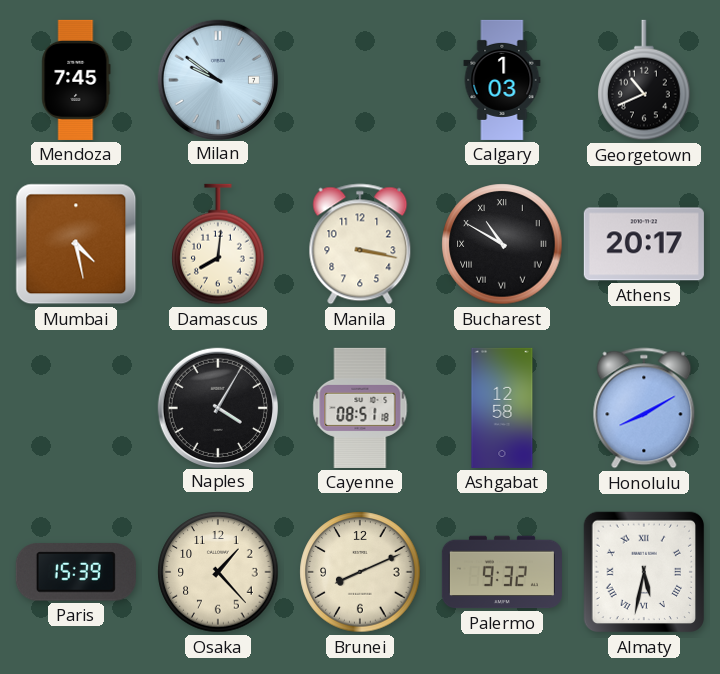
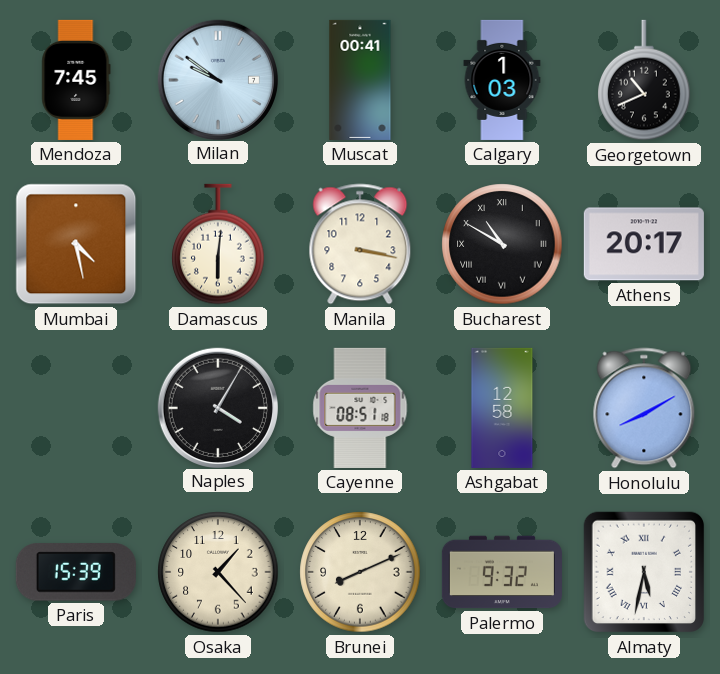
Muscat: none -> 00:41
Damascus: 8:01 -> 6:01
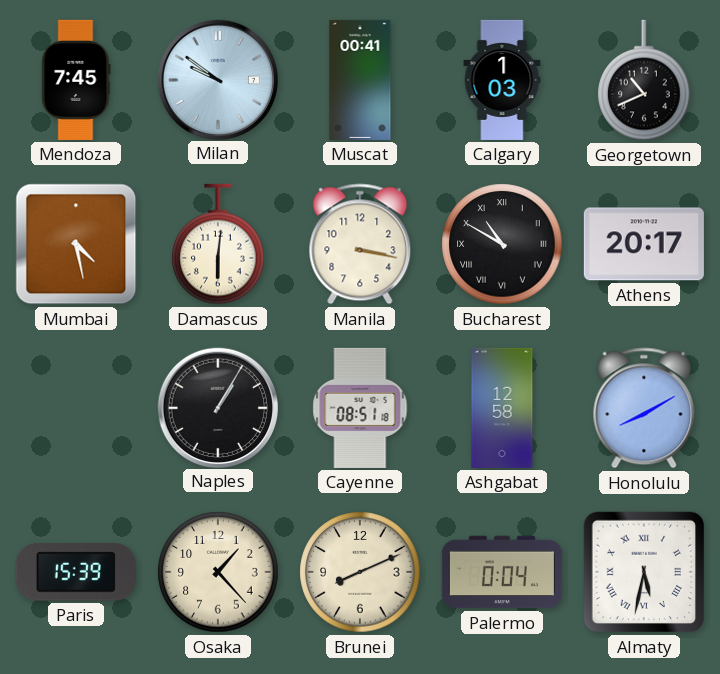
Naples: 4:05 -> 1:05
Palermo: 9:32 -> 0:04
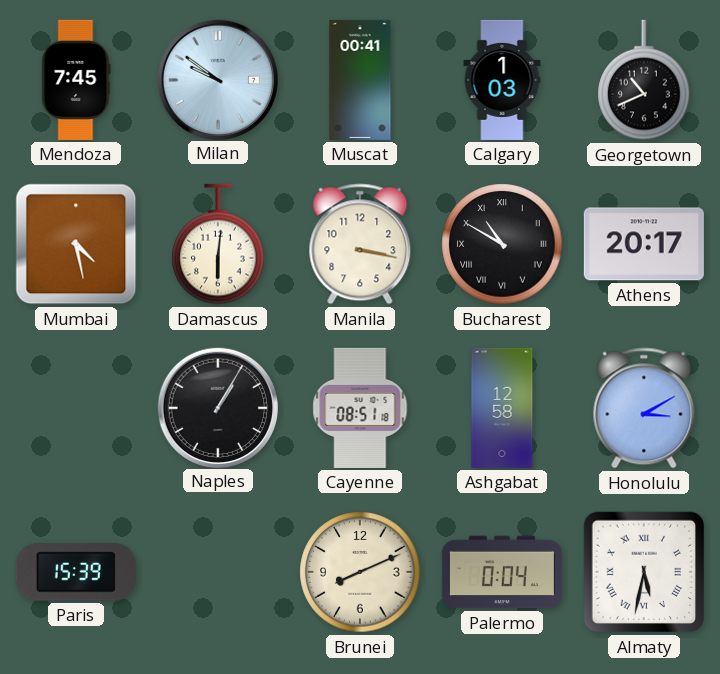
Honolulu: 8:10 -> 3:10
Osaka: 1:23 -> none
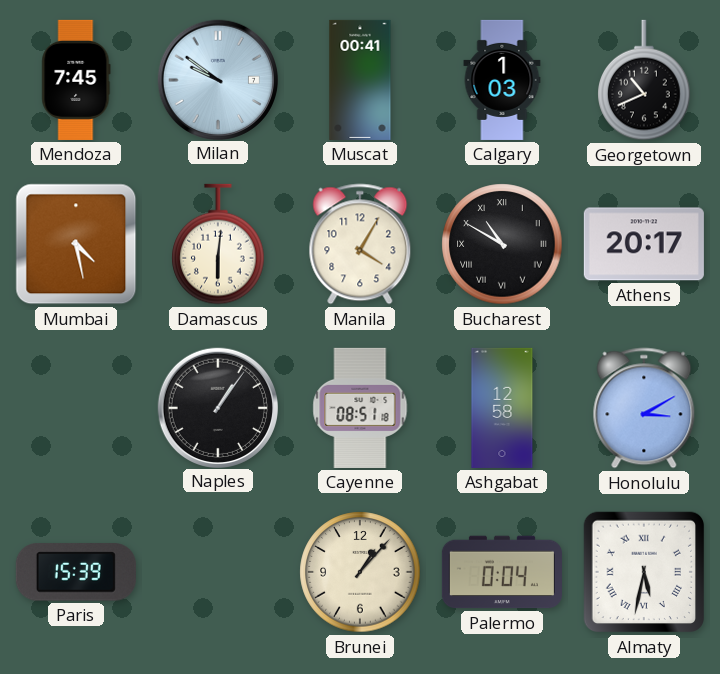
Manila: 3:17 -> 4:05
Naples: 1:05 -> 1:06
Brunei: 8:11 -> 1:07
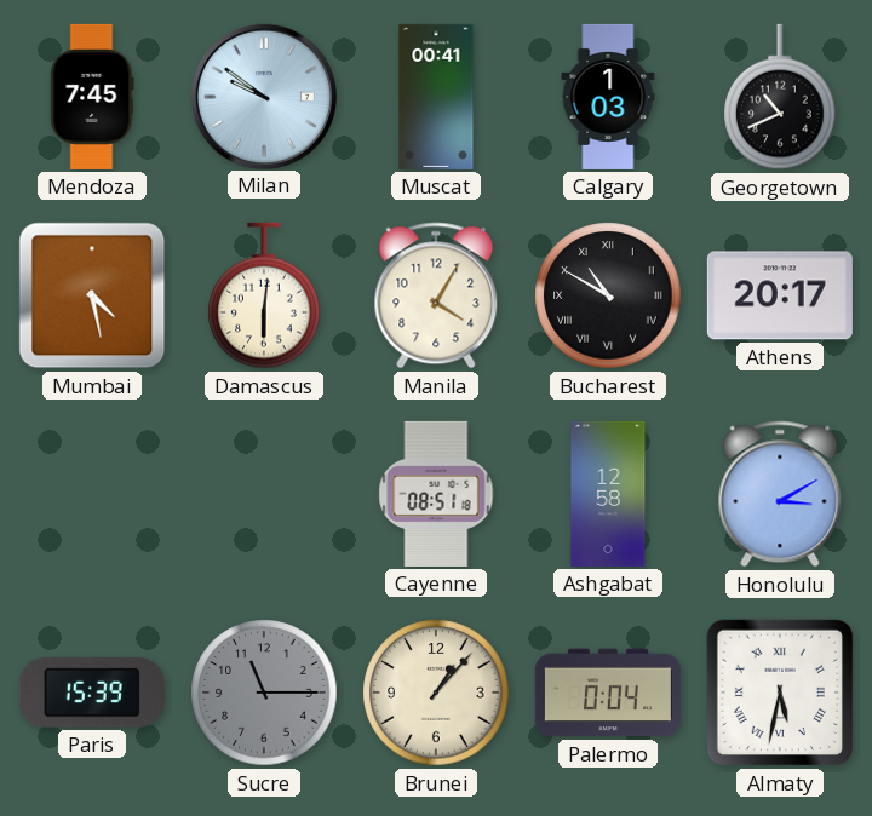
Naples: 1:06 -> none
Sucre: none -> 11:15
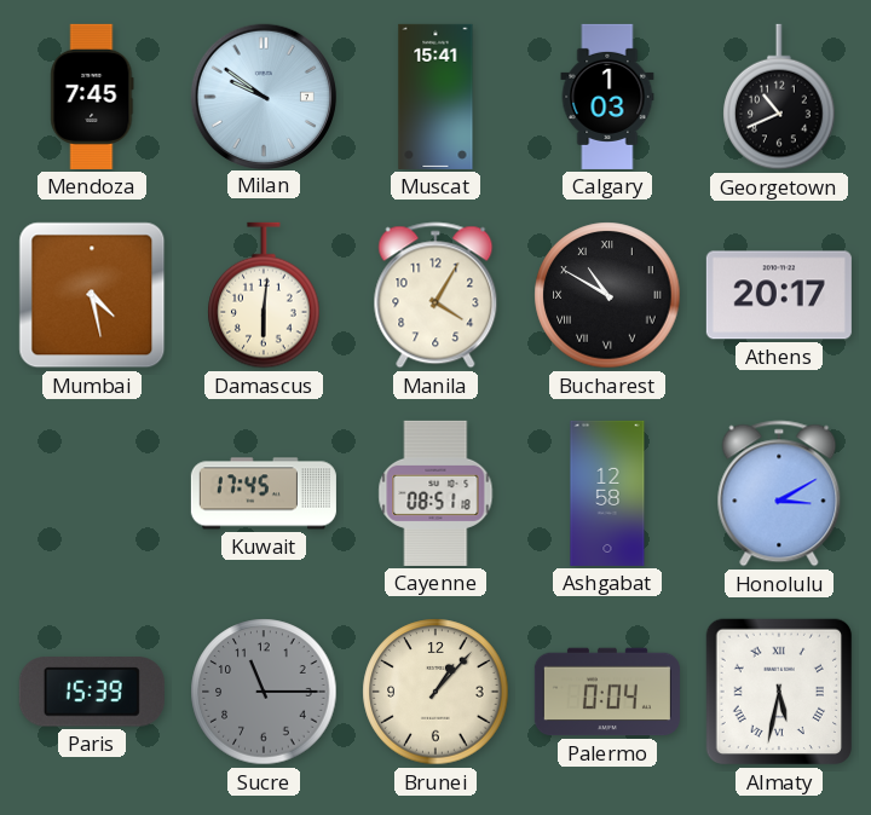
Muscat: 00:41 -> 15:41
Kuwait: none -> 17:45
